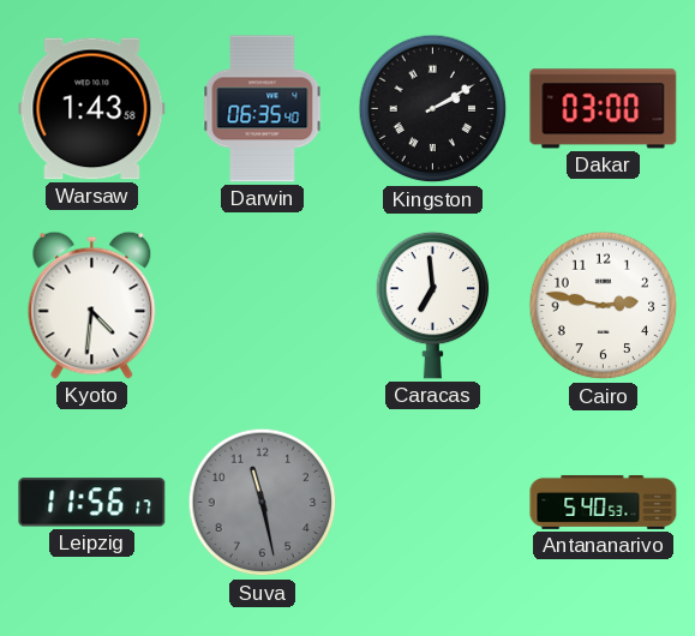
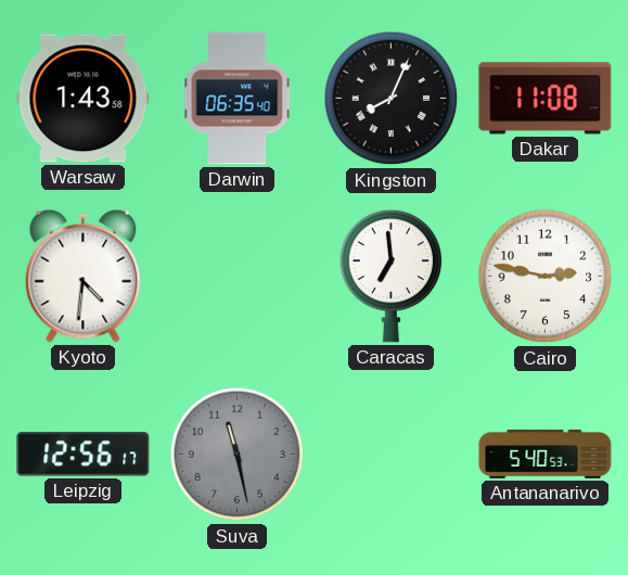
Kingston: 2:10 -> 8:04
Dakar: 03:00 -> 11:08
Leipzig: 11:56 -> 12:56
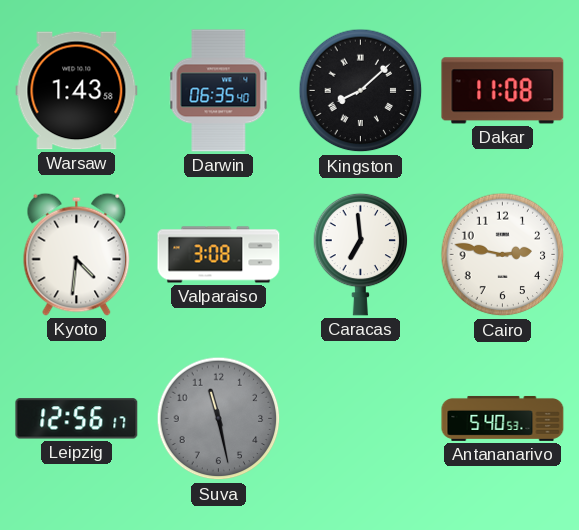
Kingston: 8:04 -> 8:08
Valparaiso: none -> 3:08
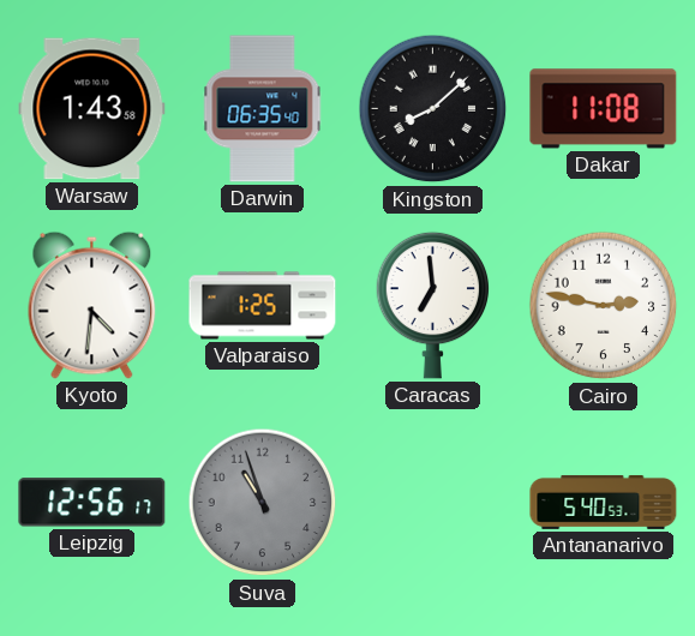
Valparaiso: 3:08 -> 1:25
Suva: 11:28 -> 10:57
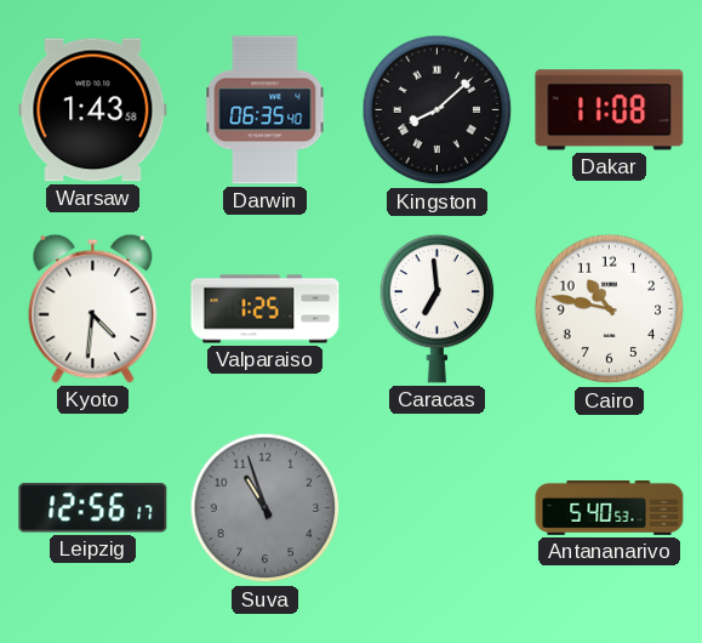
Cairo: 2:47 -> 10:47
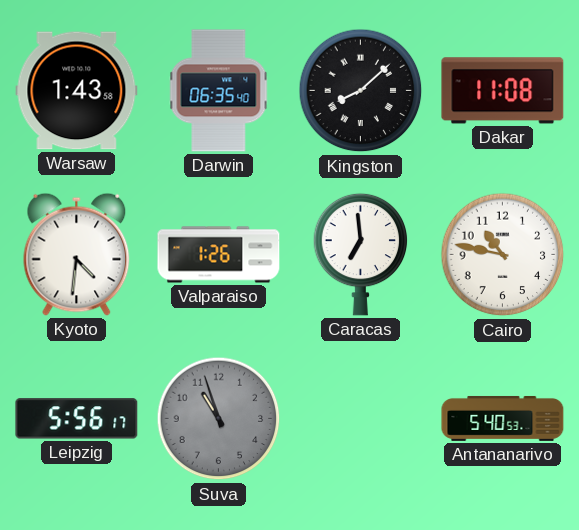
Valparaiso: 1:25 -> 1:26
Leipzig: 12:56 -> 5:56
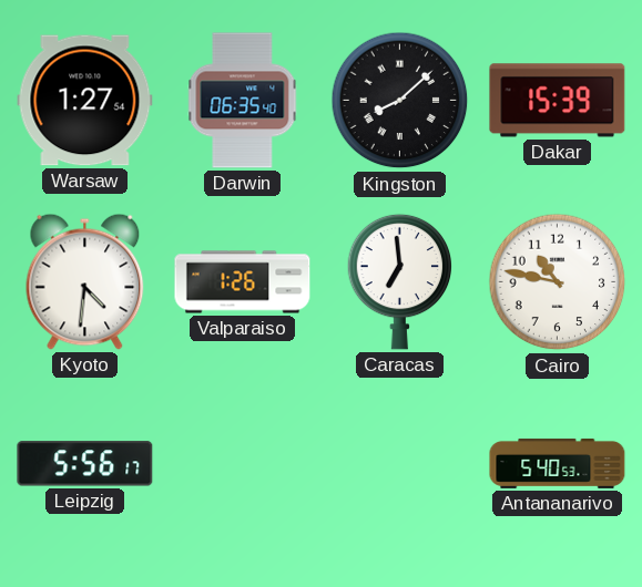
Warsaw: 1:43 -> 1:27
Dakar: 11:08 -> 15:39
Suva: 10:57 -> none
